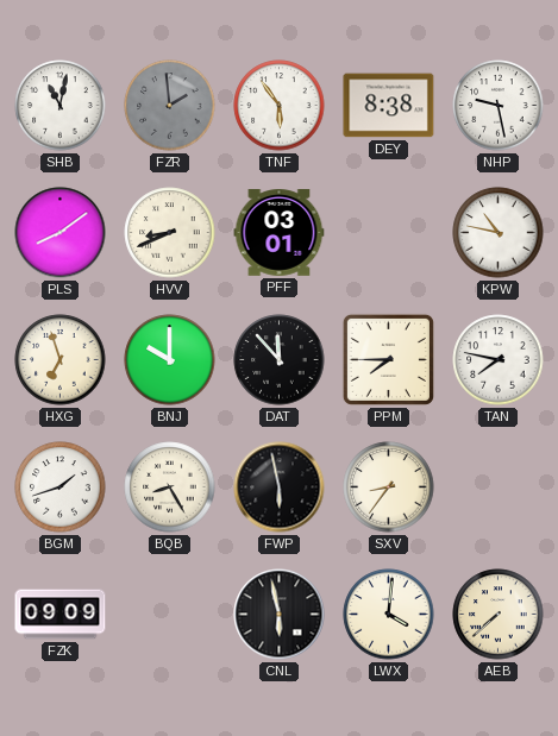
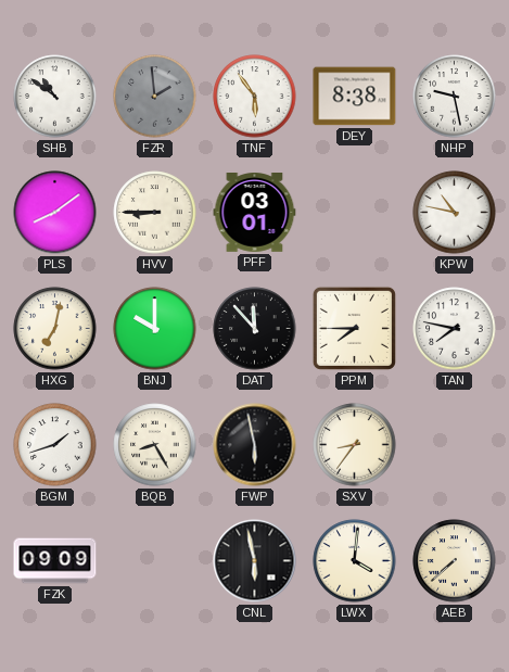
SHB: 11:02 -> 10:51
HVV: 8:41 -> 8:45
HXG: 6:57 -> 7:02
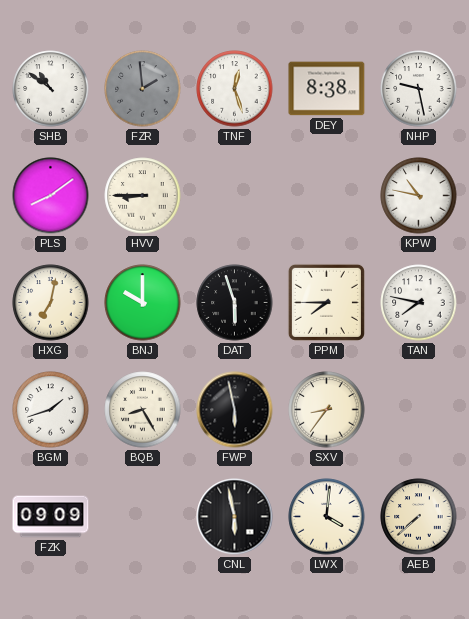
TNF: 5:54 -> 12:27
PFF: 03:01 -> none
DAT: 11:53 -> 5:57
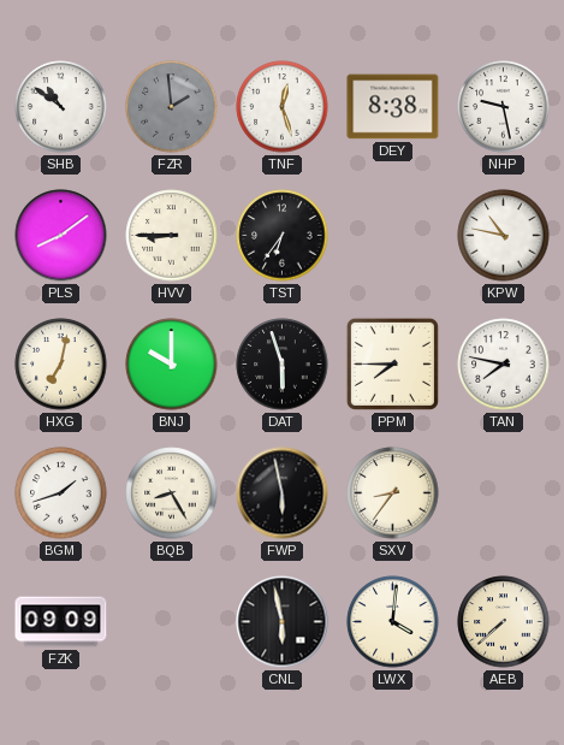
TST: none -> 6:36
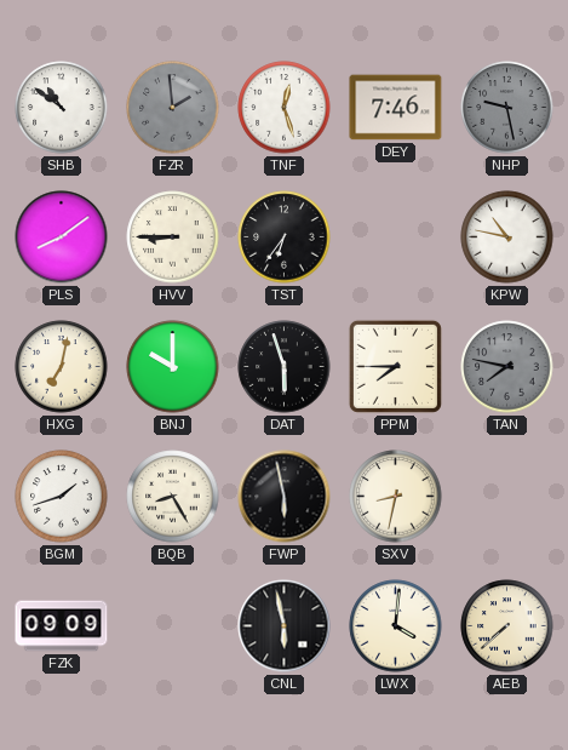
DEY: 8:38 -> 7:46
NHP dial: white -> grey
TAN dial: white -> grey
SXV: 8:36 -> 8:32
